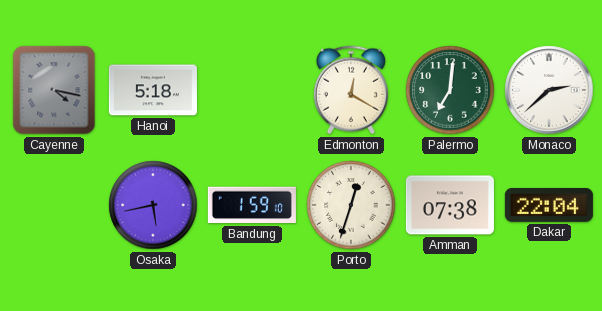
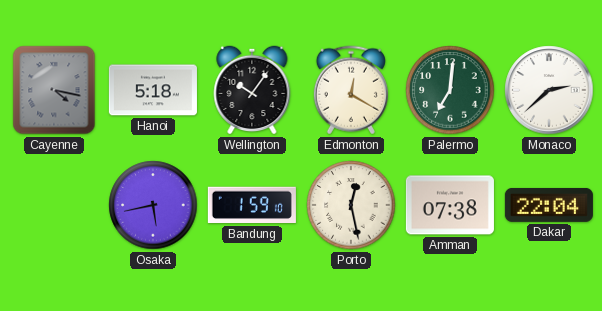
Wellington: none -> 10:06
Porto: 12:33 -> 12:28
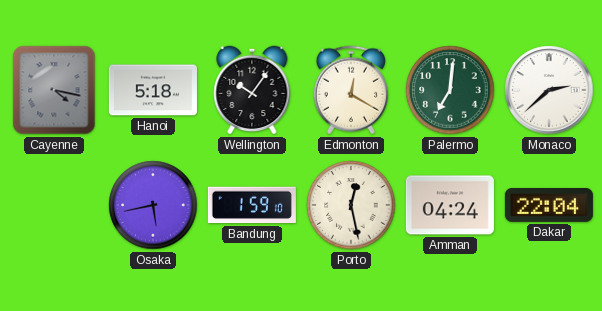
Amman: 07:38 -> 04:24
